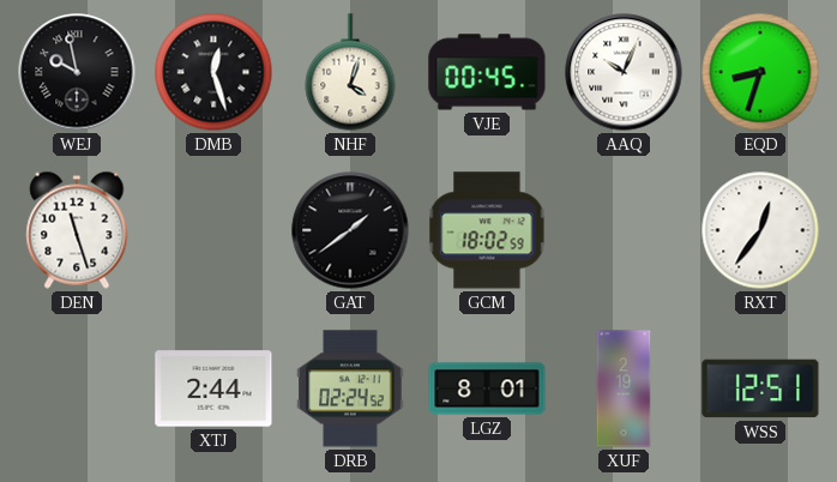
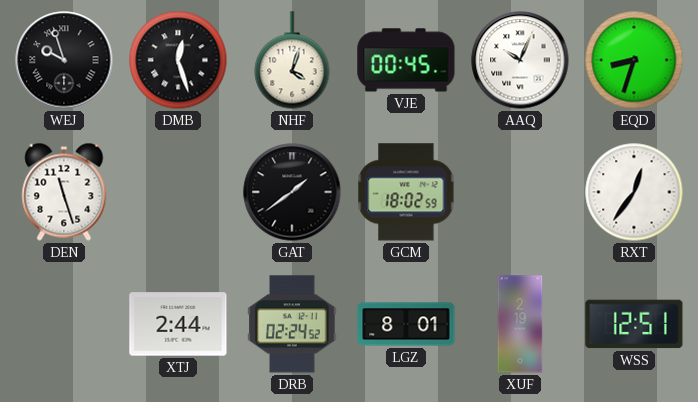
WEJ: 9:58 -> 9:57
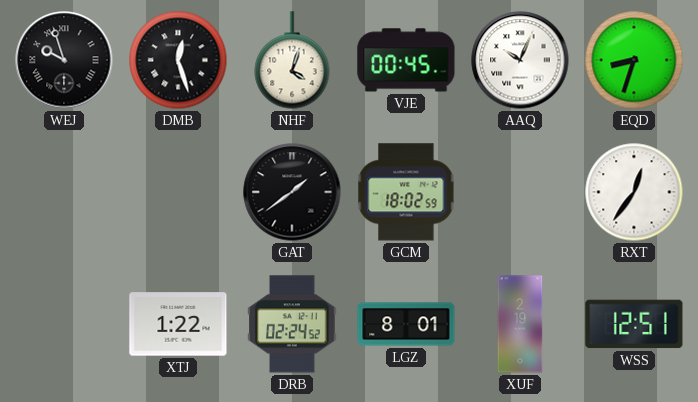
DEN: 11:27 -> none
XTJ: 2:44 -> 1:22
